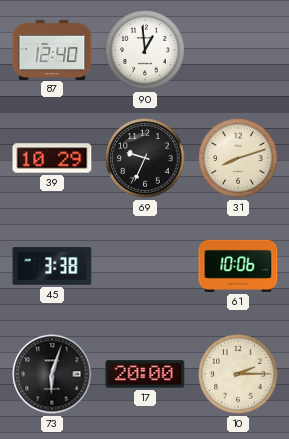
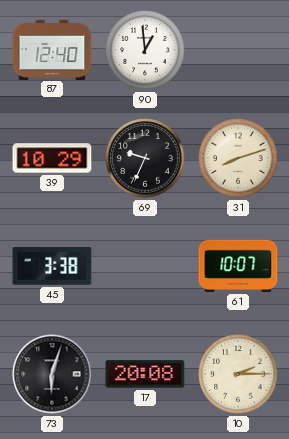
61: 10:06 -> 10:07
17: 20:00 -> 20:08
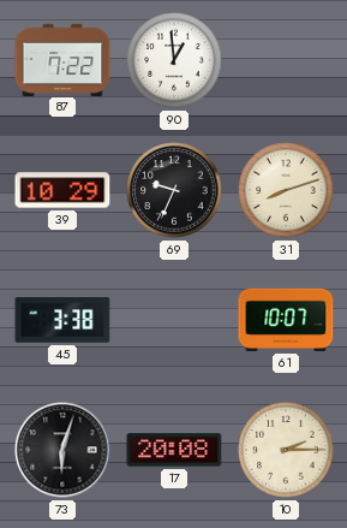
87: 12:40 -> 7:22
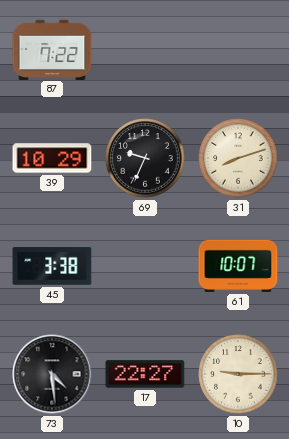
90: 12:59 -> none
73: 6:03 -> 4:29
17: 20:08 -> 22:27
10: 2:15 -> 9:15
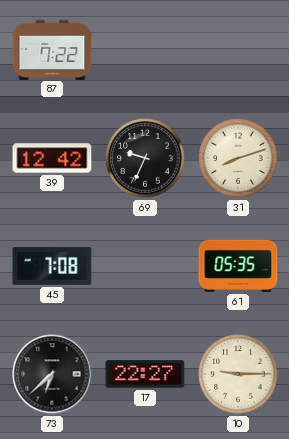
39: 10:29 -> 12:42
45: 3:38 -> 7:08
61: 10:07 -> 05:35
73: 4:29 -> 6:38
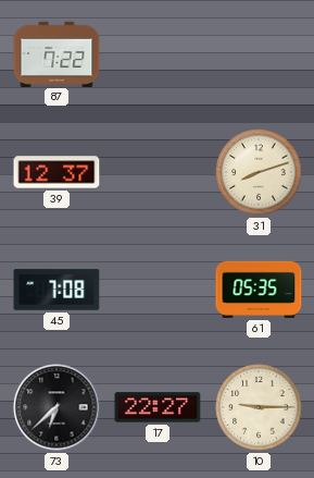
39: 12:42 -> 12:37
69: 9:34 -> none
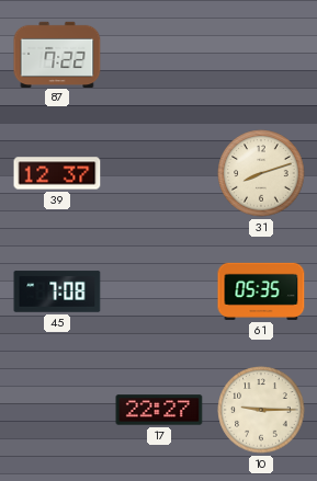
73: 6:38 -> none
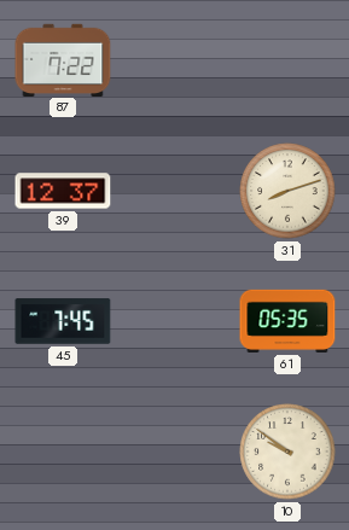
45: 7:08 -> 7:45
17: 22:27 -> none
10: 9:15 -> 9:51
